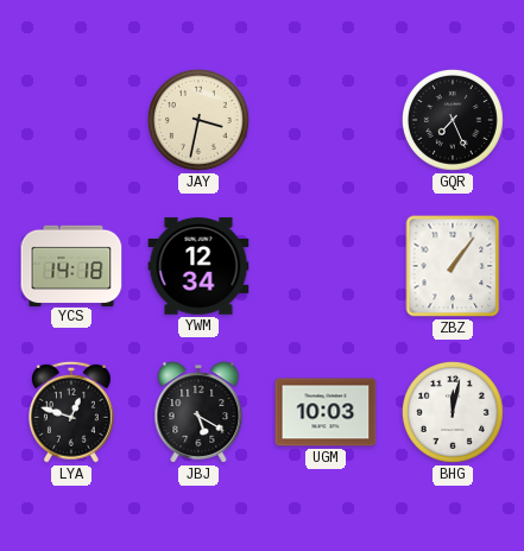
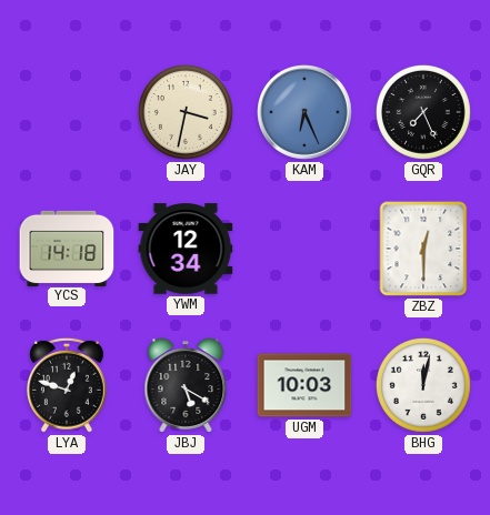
KAM: none -> 6:26
ZBZ: 1:06 -> 12:30
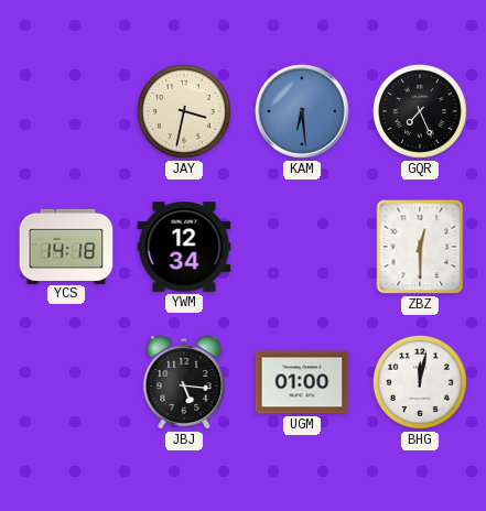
KAM: 6:26 -> 6:29
LYA: 12:48 -> none
JBJ: 5:20 -> 5:16
UGM: 10:03 -> 01:00
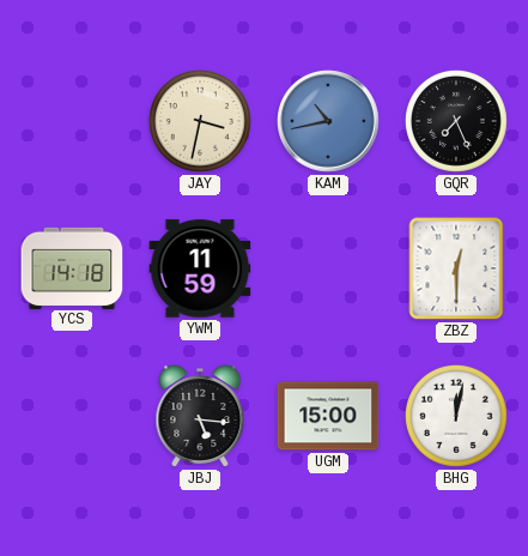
KAM: 6:29 -> 10:43
YWM: 12:34 -> 11:59
UGM: 01:00 -> 15:00
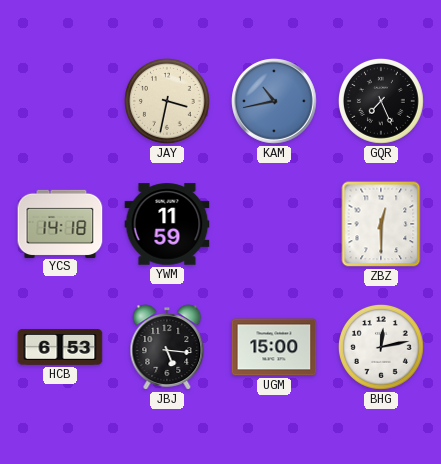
HCB: none -> 6:53
BHG: 12:02 -> 12:13
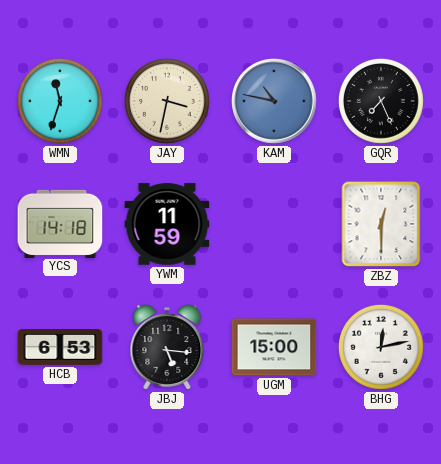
WMN: none -> 11:33
KAM: 10:43 -> 10:47
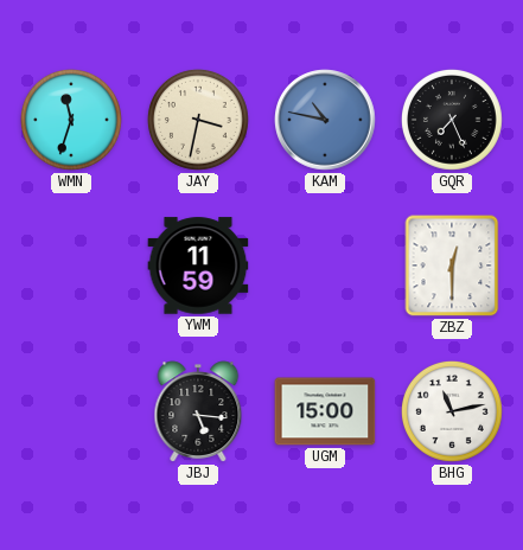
YCS: 14:18 -> none
HCB: 6:53 -> none
BHG: 12:13 -> 11:13
